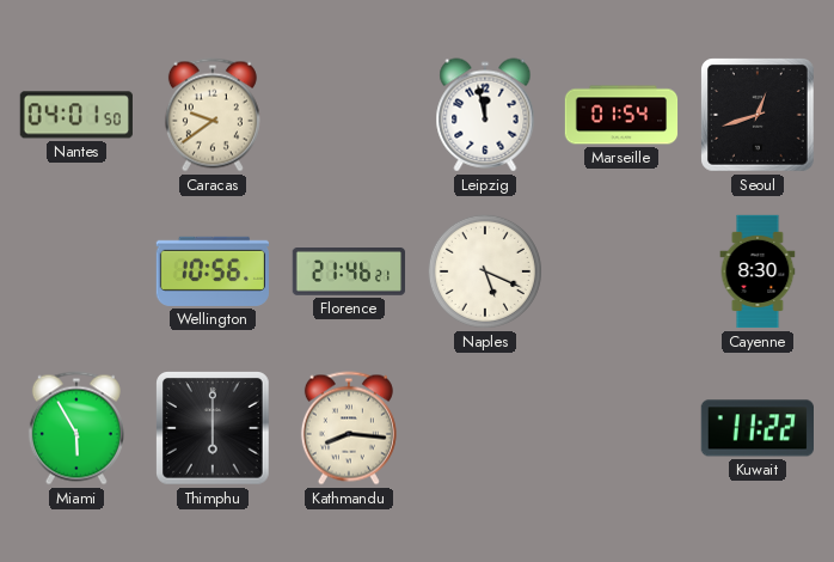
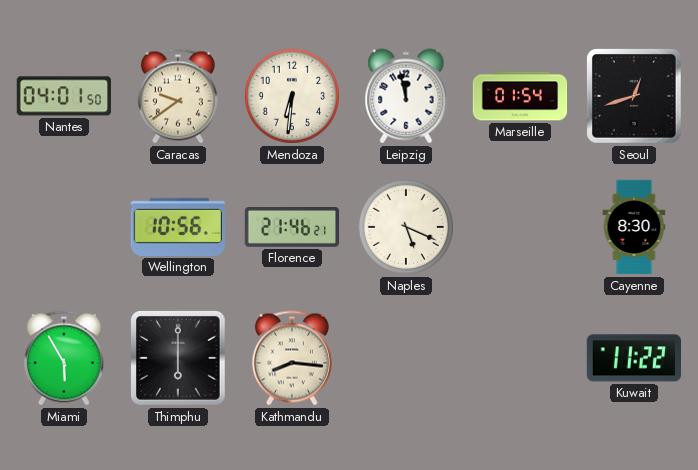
Mendoza: none -> 6:31
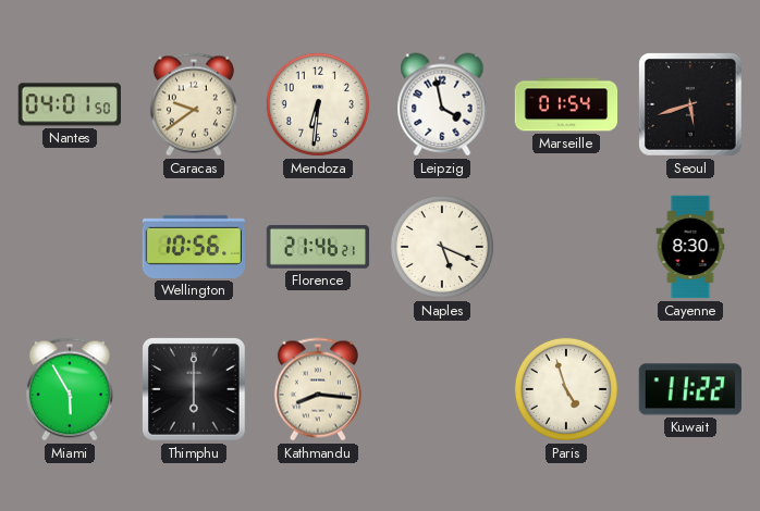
Leipzig: 11:58 -> 3:58
Seoul: 12:42 -> 5:42
Paris: none -> 4:57
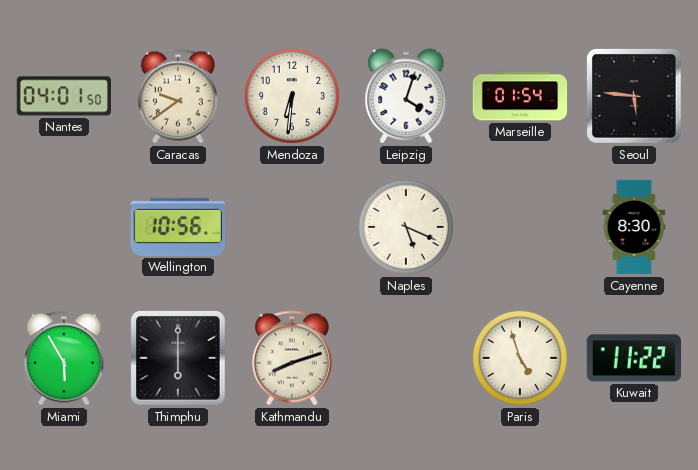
Leipzig: 3:58 -> 4:03
Seoul: 5:42 -> 5:46
Florence: 21:46 -> none
Kathmandu: 8:16 -> 8:12
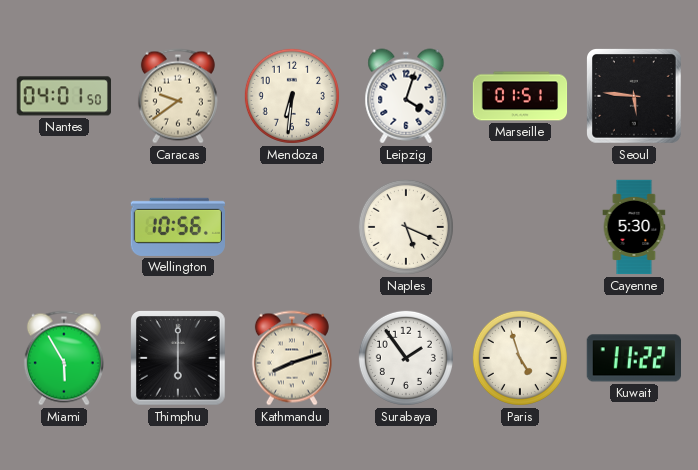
Marseille: 01:54 -> 01:51
Cayenne: 8:30 -> 5:30
Surabaya: none -> 1:54
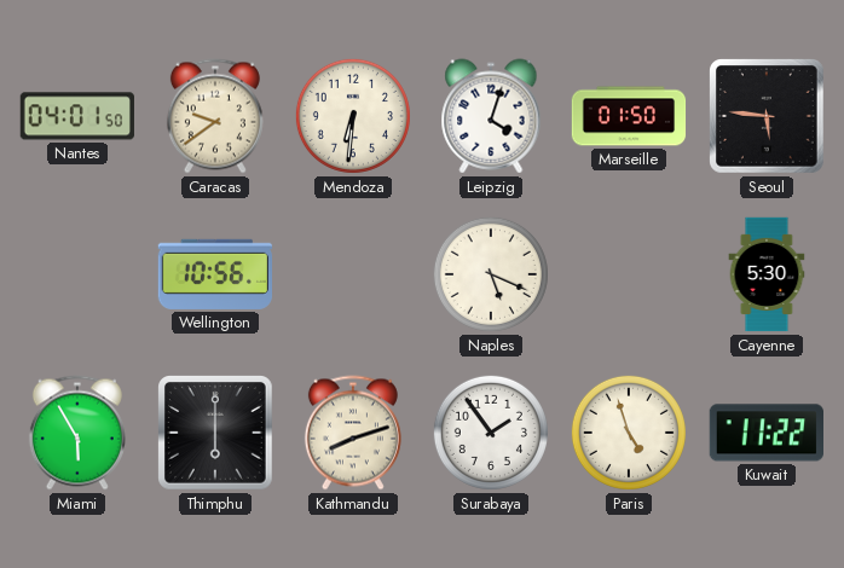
Marseille: 01:51 -> 01:50
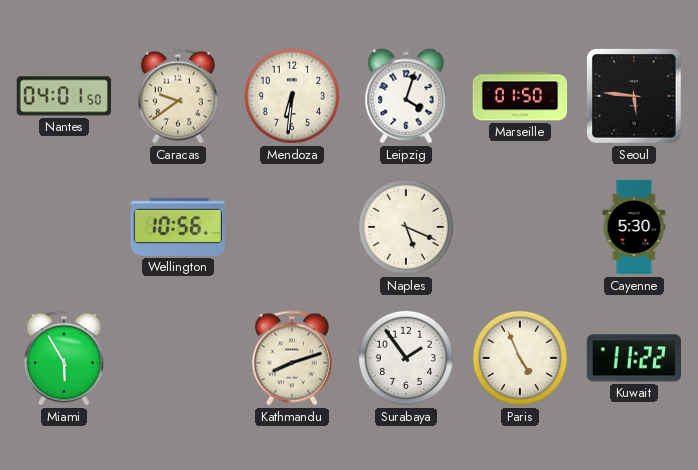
Thimphu: 6:00 -> none
Paris: 4:57 -> 4:56
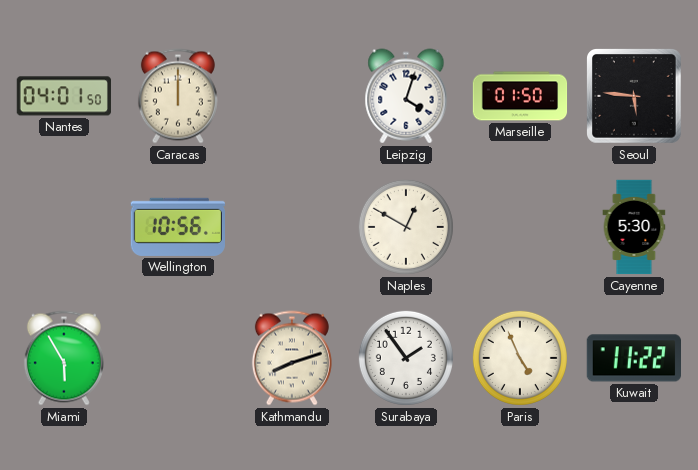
Caracas: 9:39 -> 12:00
Mendoza: 6:31 -> none
Naples: 5:19 -> 12:50
